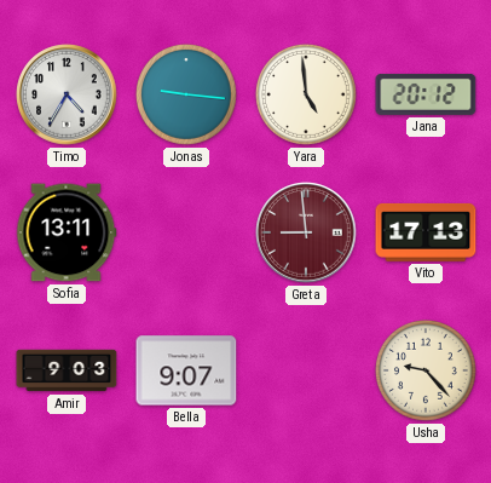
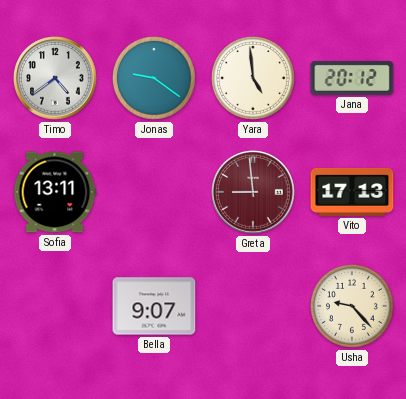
Timo: 4:35 -> 4:39
Jonas: 9:16 -> 9:21
Amir: 9:03 -> none
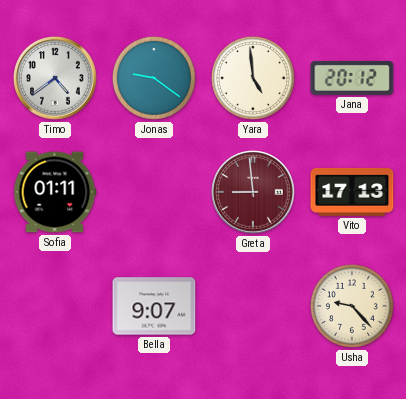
Sofia: 13:11 -> 01:11
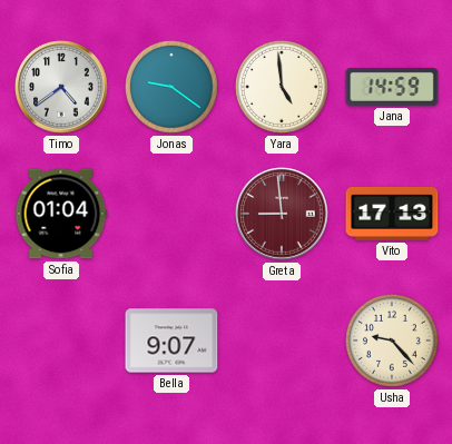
Jana: 20:12 -> 14:59
Sofia: 01:11 -> 01:04
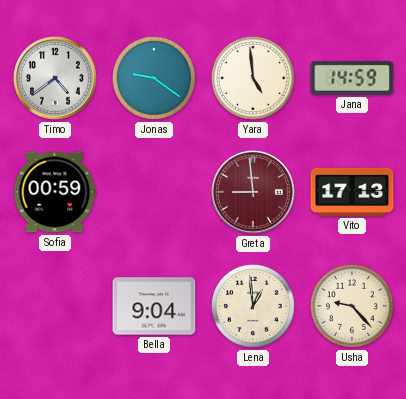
Sofia: 01:04 -> 00:59
Bella: 9:07 -> 9:04
Lena: none -> 12:59
